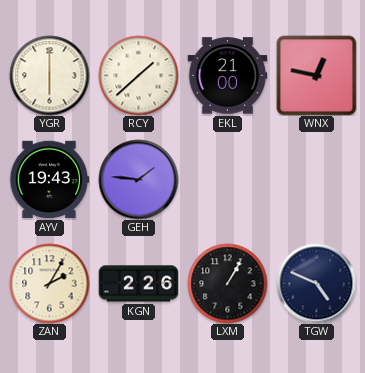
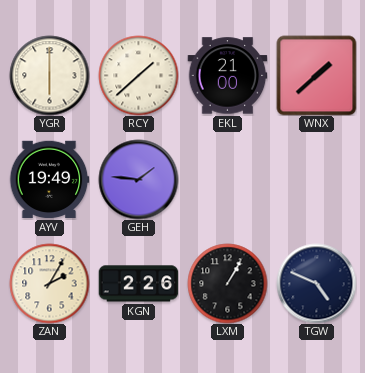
WNX: 12:47 -> 1:38
AYV: 19:43 -> 19:49
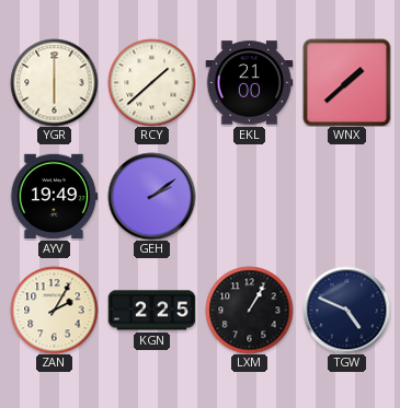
GEH: 1:46 -> 2:09
KGN: 2:26 -> 2:25
